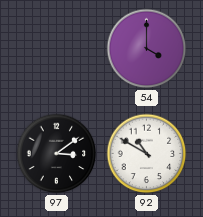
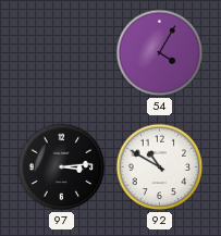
54: 4:00 -> 4:05
97: 3:09 -> 3:14
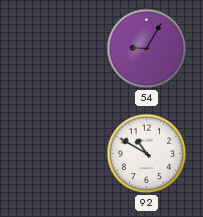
54: 4:05 -> 9:05
97: 3:14 -> none
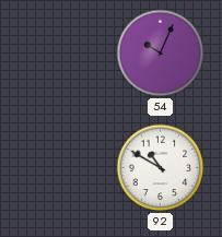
54: 9:05 -> 10:04
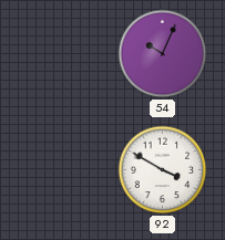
92: 10:50 -> 3:50
